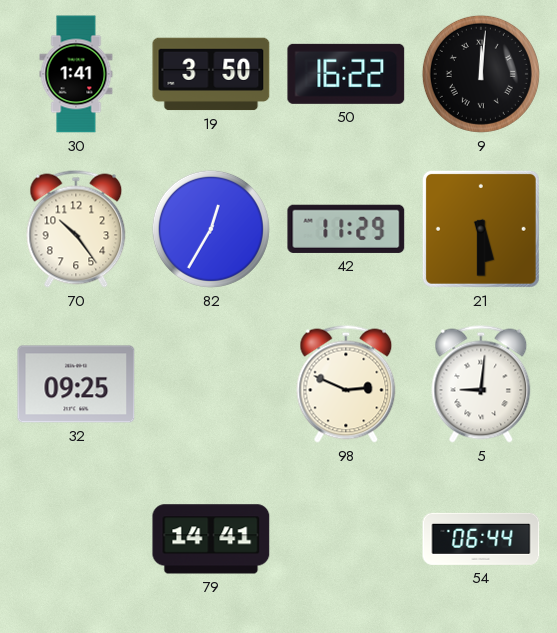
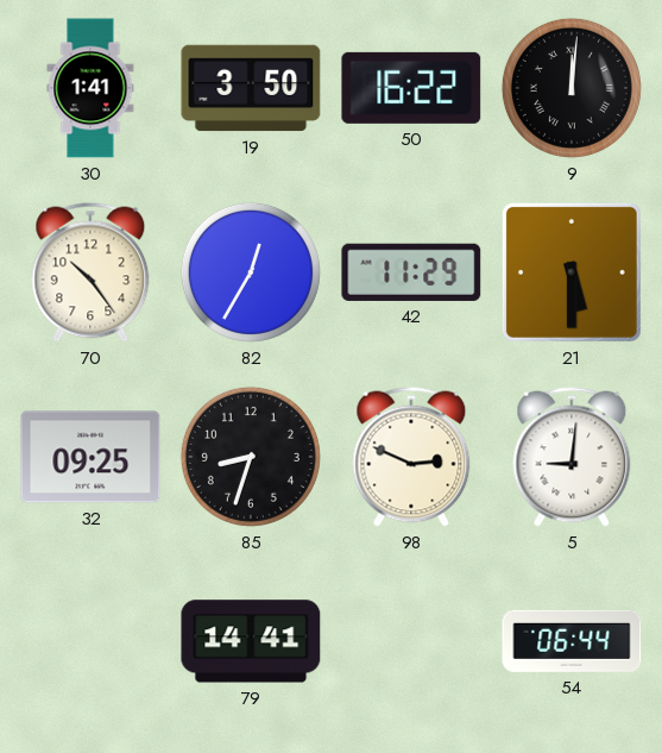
85: none -> 8:33
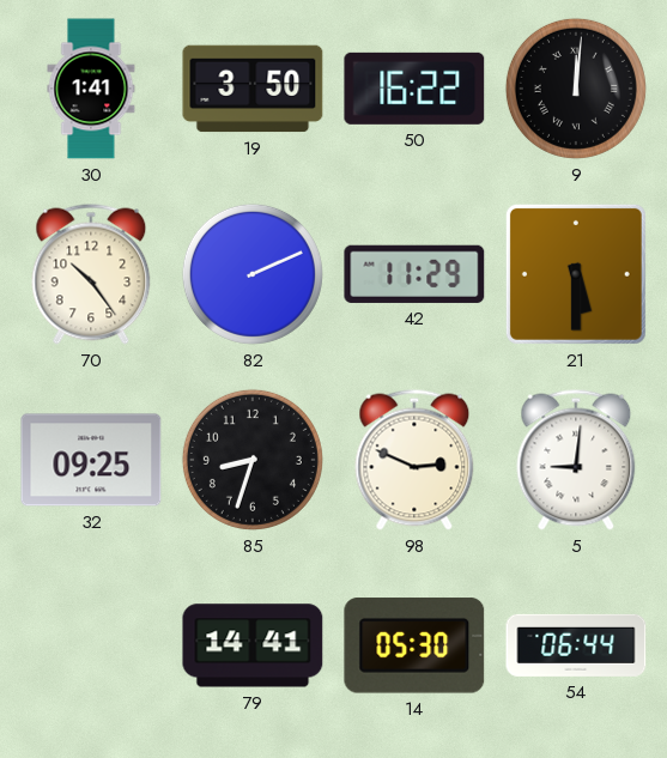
82: 12:35 -> 2:11
14: none -> 05:30
